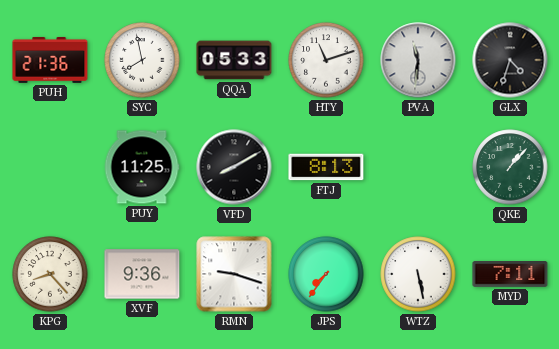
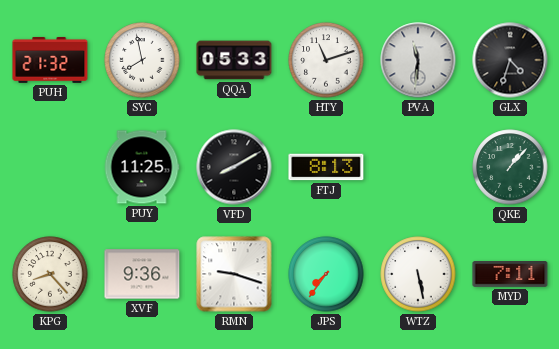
PUH: 21:36 -> 21:32
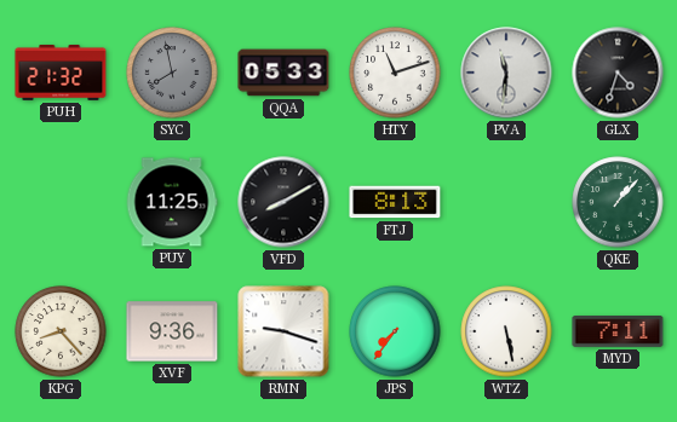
SYC dial: white -> grey
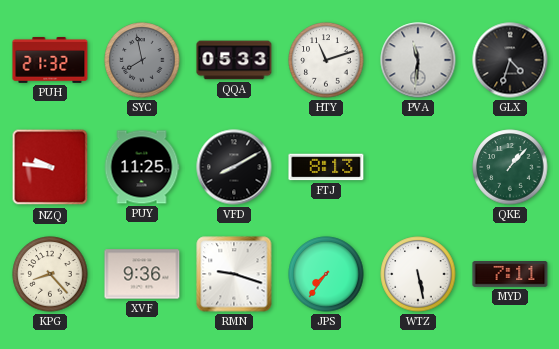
NZQ: none -> 9:46
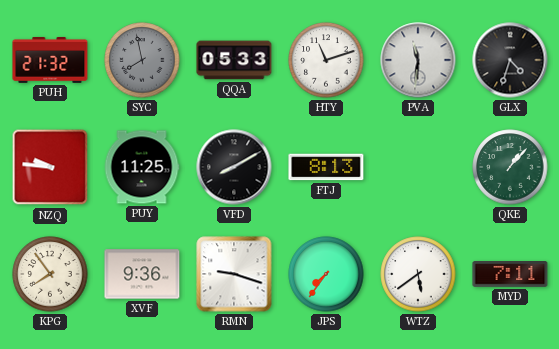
KPG: 8:23 -> 7:54
WTZ: 5:28 -> 5:39
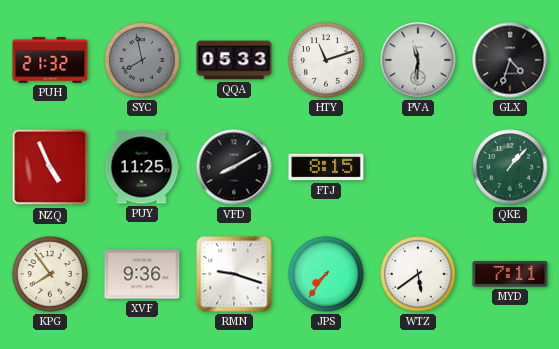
NZQ: 9:46 -> 4:56
FTJ: 8:13 -> 8:15
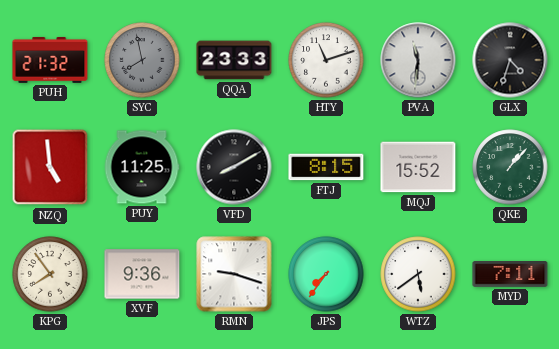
QQA: 05:33 -> 23:33
NZQ: 4:56 -> 4:59
MQJ: none -> 15:52
